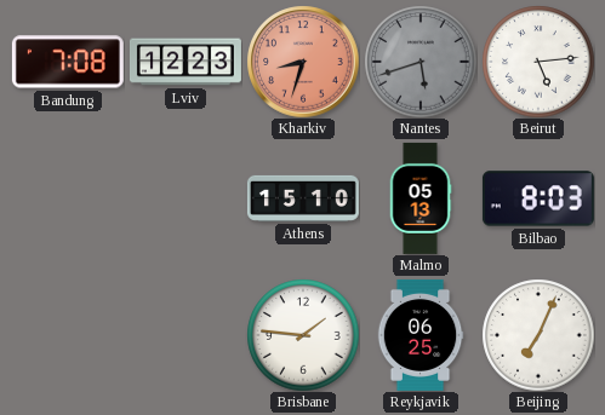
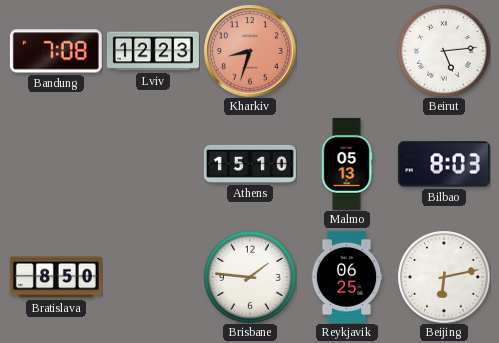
Nantes: 5:42 -> none
Bratislava: none -> 8:50
Beijing: 7:04 -> 6:13
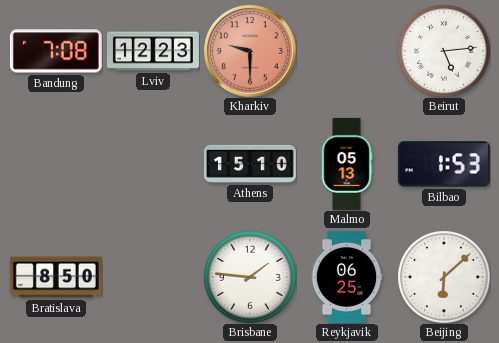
Kharkiv: 8:33 -> 9:30
Bilbao: 8:03 -> 1:53
Beijing: 6:13 -> 6:08
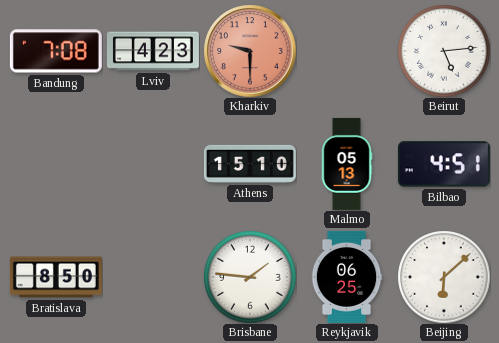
Lviv: 12:23 -> 4:23
Bilbao: 1:53 -> 4:51
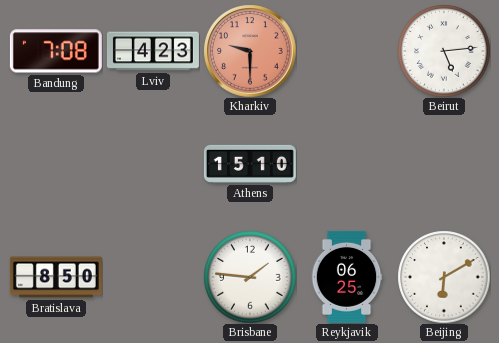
Malmo: 05:13 -> none
Bilbao: 4:51 -> none
Beijing: 6:08 -> 6:10
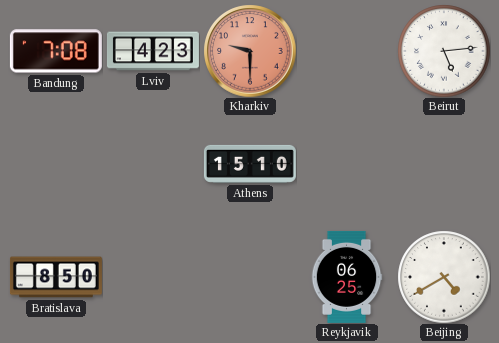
Brisbane: 1:46 -> none
Beijing: 6:10 -> 4:40
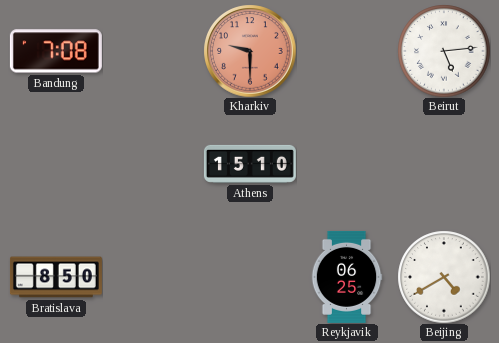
Lviv: 4:23 -> none
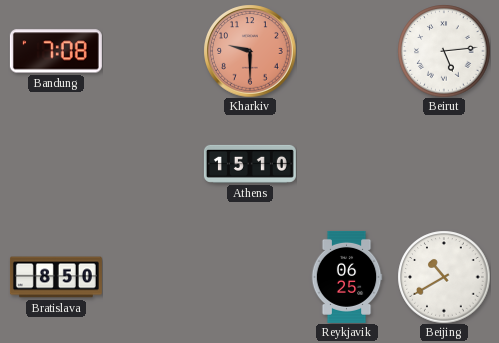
Beijing: 4:40 -> 10:40
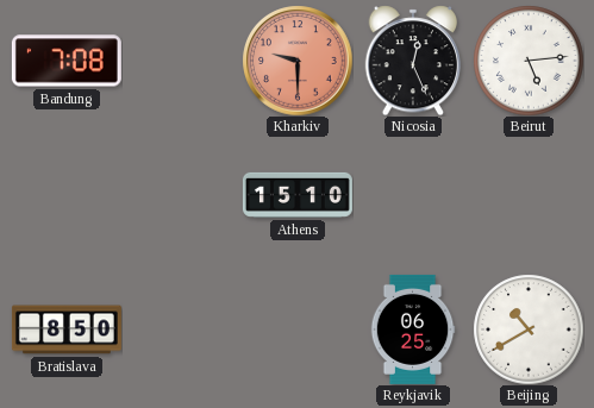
Nicosia: none -> 12:26
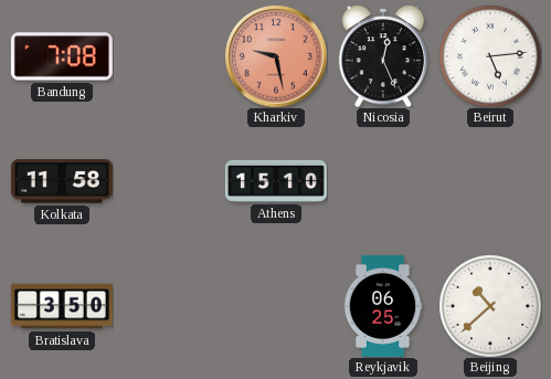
Kharkiv: 9:30 -> 9:28
Kolkata: none -> 11:58
Bratislava: 8:50 -> 3:50
Beijing: 10:40 -> 10:38
